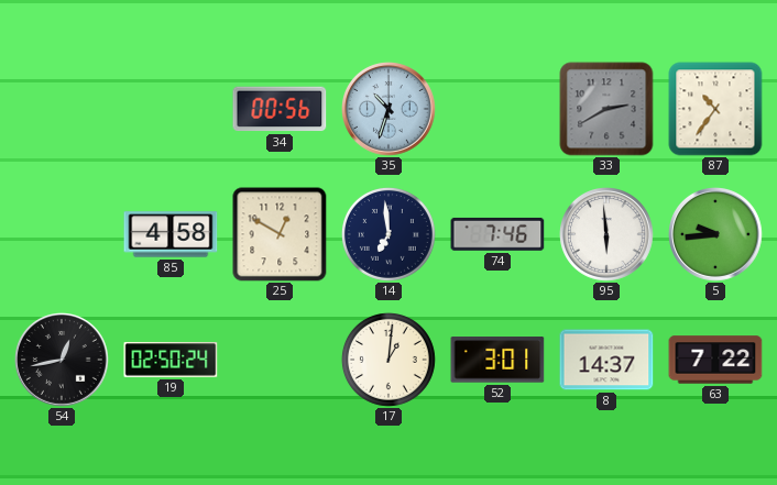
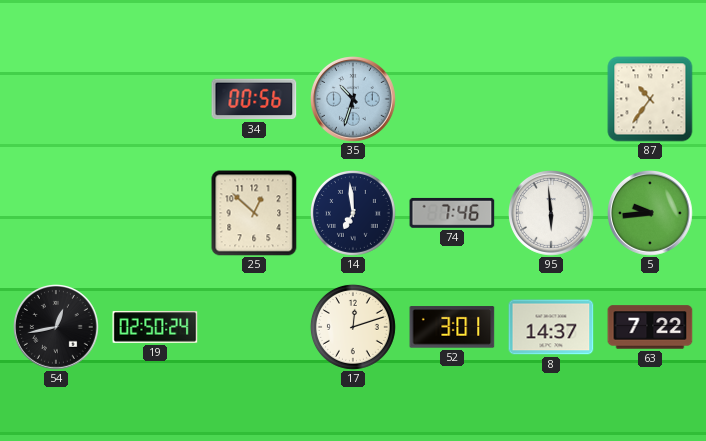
33: 2:40 -> none
85: 4:58 -> none
25: 12:50 -> 12:52
17: 1:01 -> 12:12
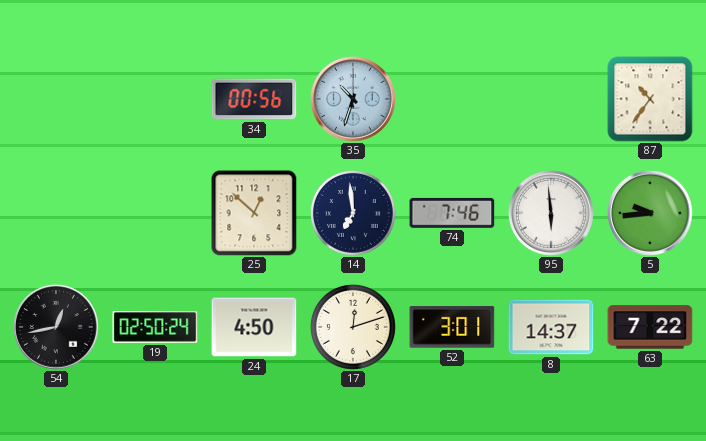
24: none -> 4:50
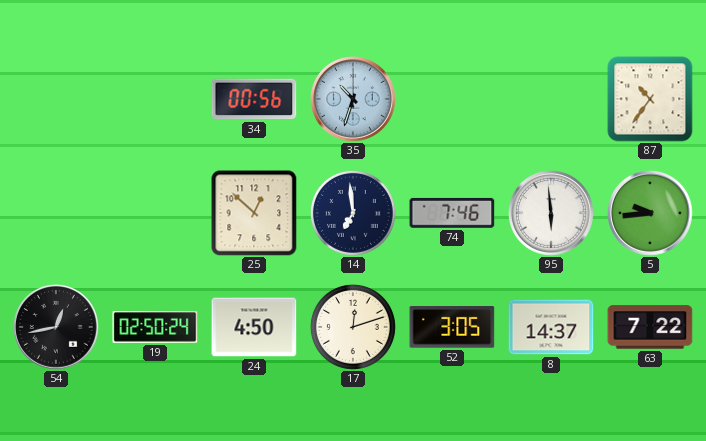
52: 3:01 -> 3:05
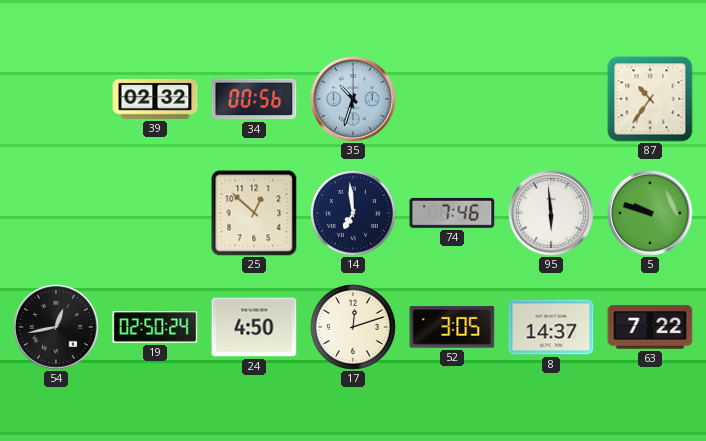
39: none -> 02:32
5: 9:44 -> 9:48
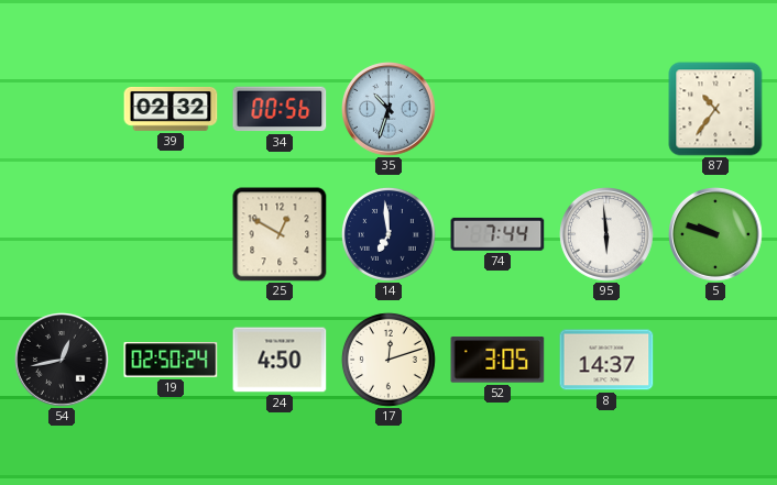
25: 12:52 -> 12:50
74: 7:46 -> 7:44
63: 7:22 -> none
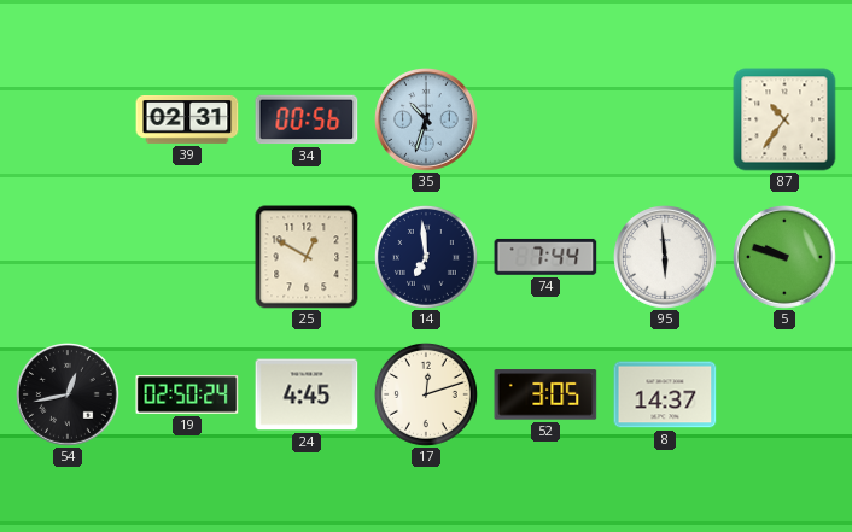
39: 02:32 -> 02:31
24: 4:50 -> 4:45
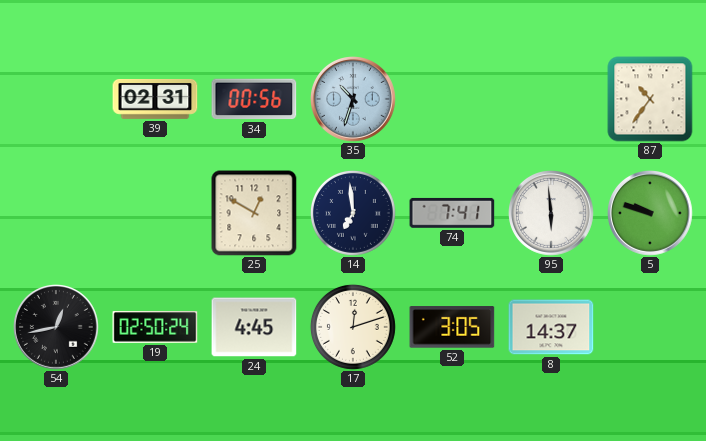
74: 7:44 -> 7:41
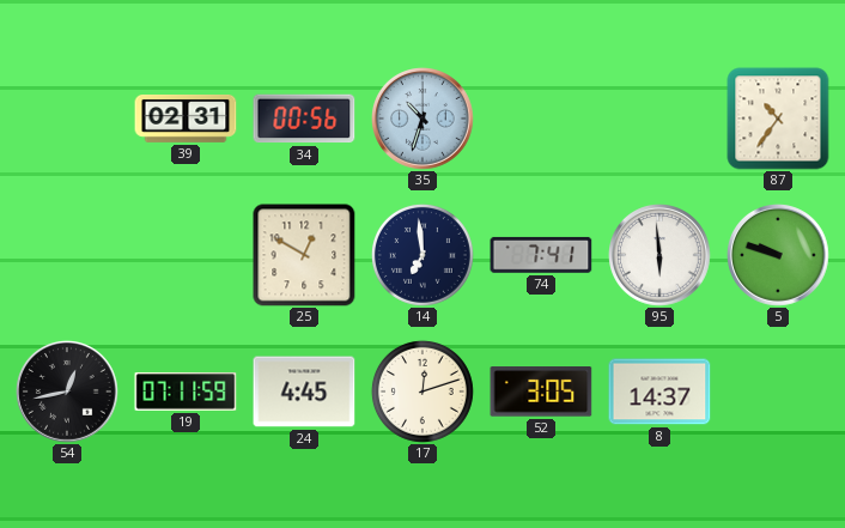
19: 02:50 -> 07:11
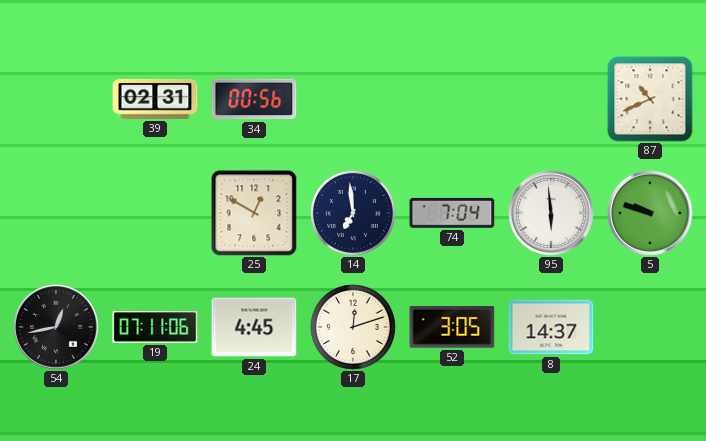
35: 10:33 -> none
87: 10:36 -> 10:41
74: 7:41 -> 7:04
19: 07:11:59 -> 07:11:06
